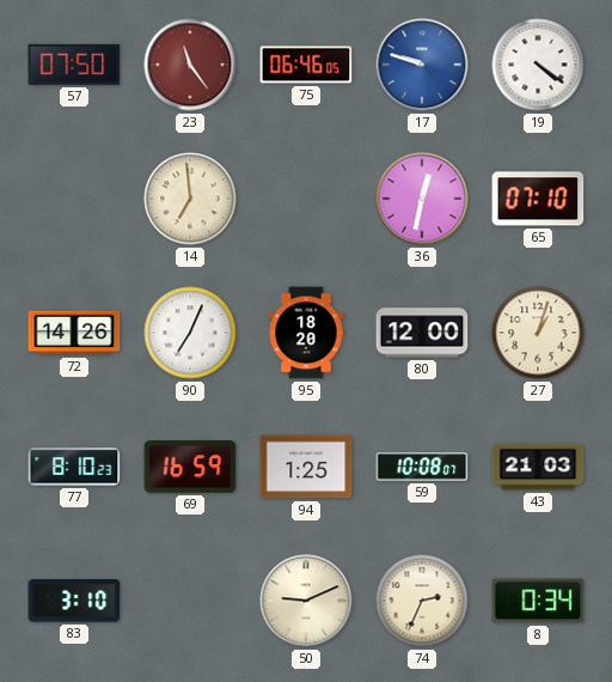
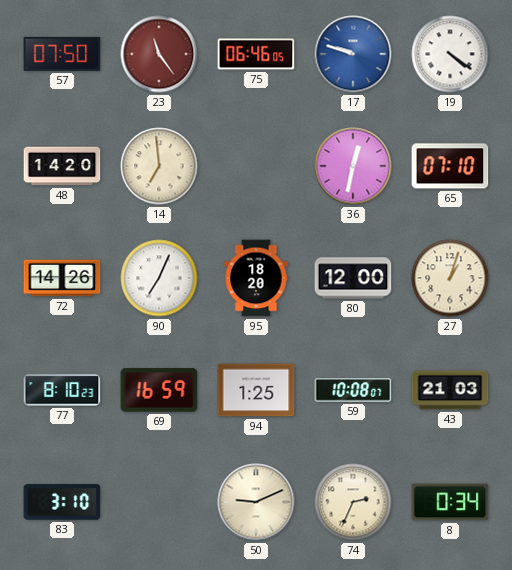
48: none -> 14:20
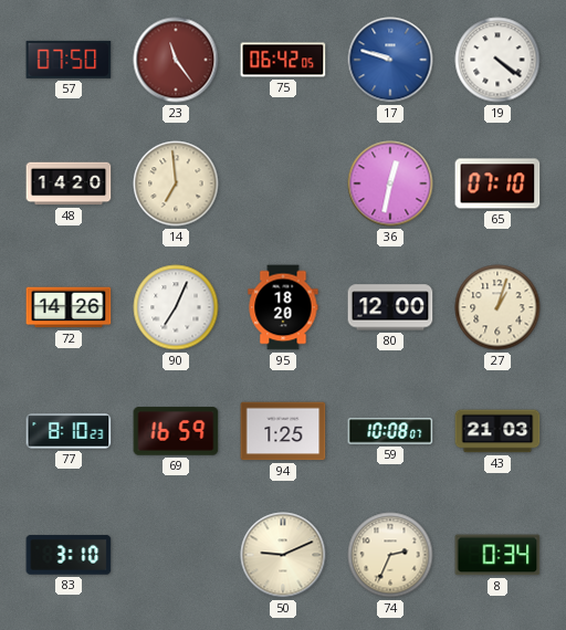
75: 06:46 -> 06:42
